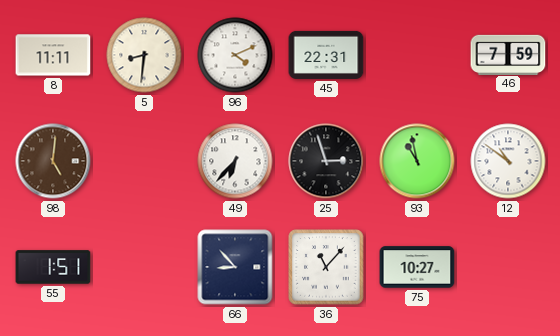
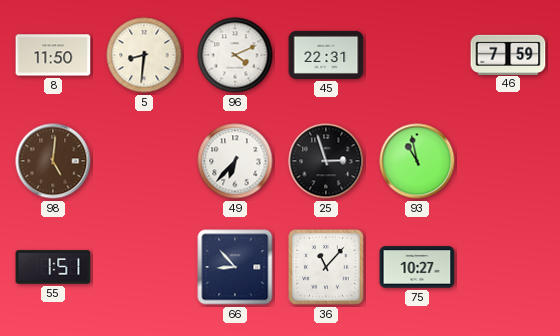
8: 11:11 -> 11:50
12: 10:51 -> none
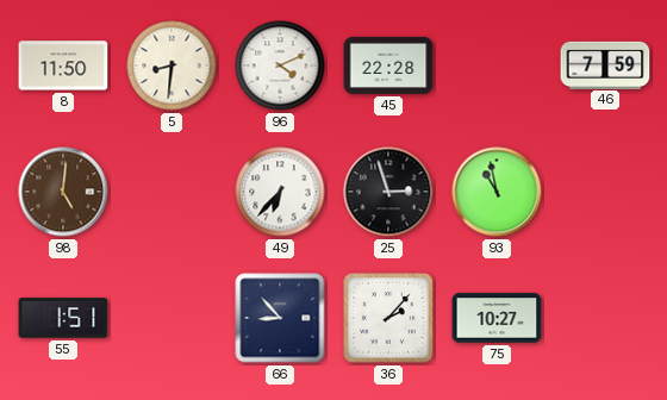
45: 22:31 -> 22:28
36: 11:07 -> 2:07
